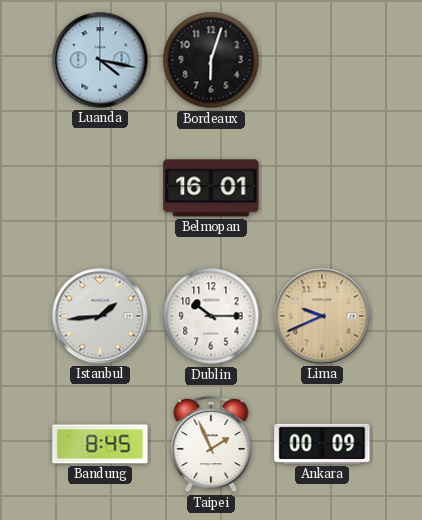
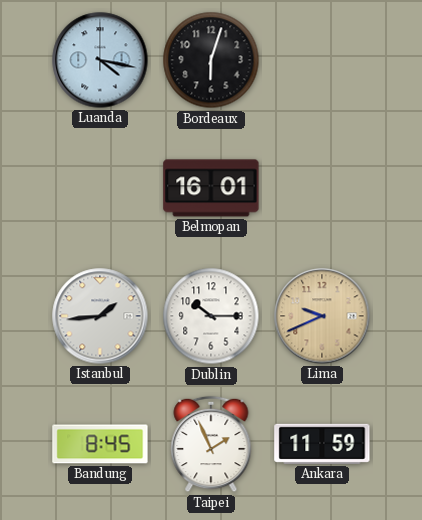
Ankara: 00:09 -> 11:59
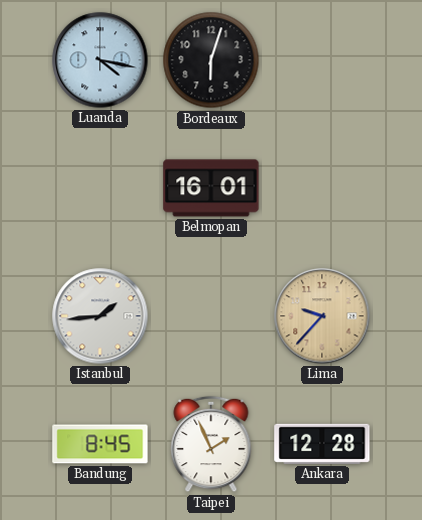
Dublin: 10:15 -> none
Lima: 9:41 -> 9:37
Ankara: 11:59 -> 12:28
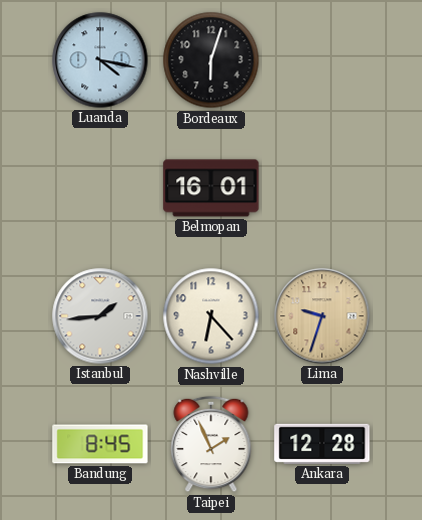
Nashville: none -> 6:23
Lima: 9:37 -> 9:33
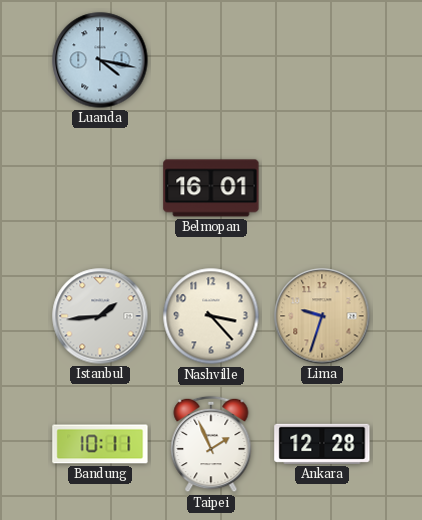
Bordeaux: 6:03 -> none
Nashville: 6:23 -> 3:23
Bandung: 8:45 -> 10:11
